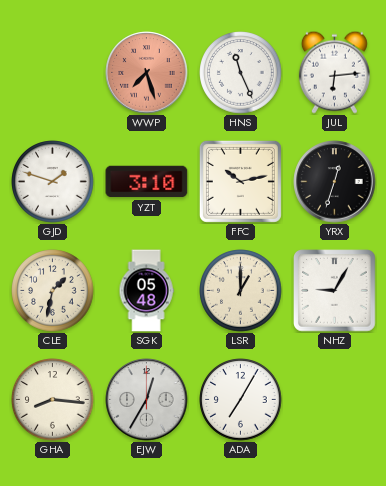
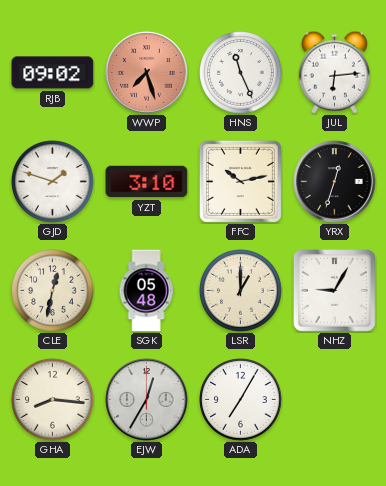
RJB: none -> 09:02
CLE: 1:32 -> 12:32
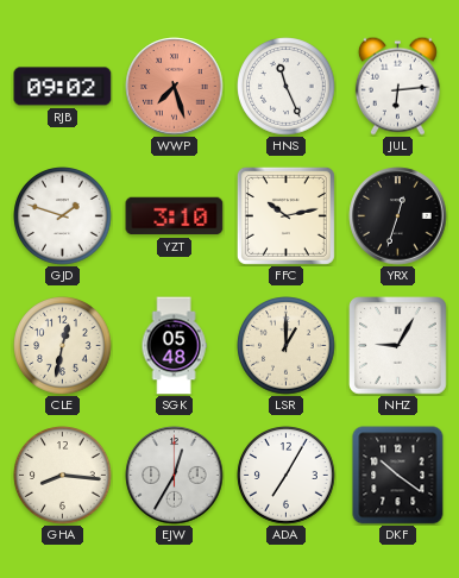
DKF: none -> 10:21
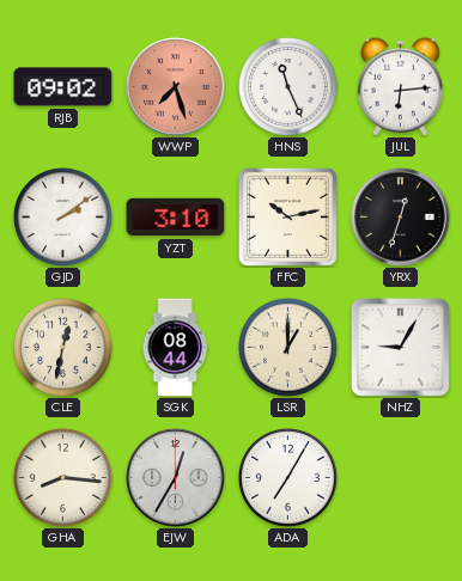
GJD: 1:48 -> 2:09
SGK: 05:48 -> 08:44
DKF: 10:21 -> none
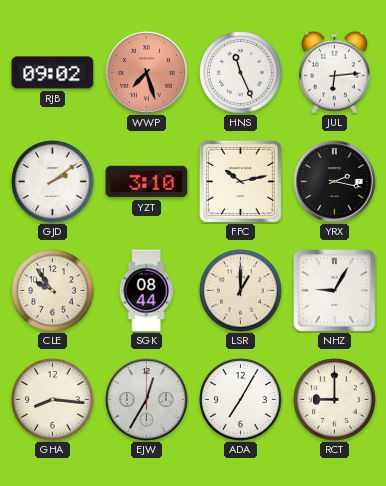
YRX: 12:33 -> 2:17
CLE: 12:32 -> 9:54
RCT: none -> 9:00
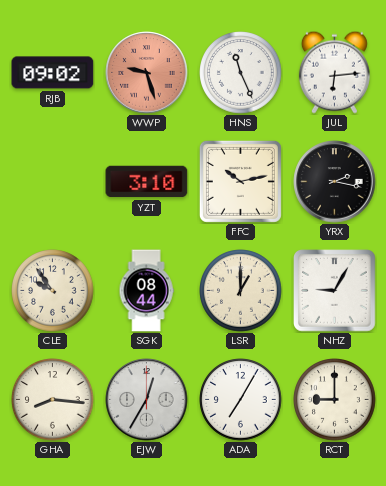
WWP: 7:27 -> 9:27
GJD: 2:09 -> none
